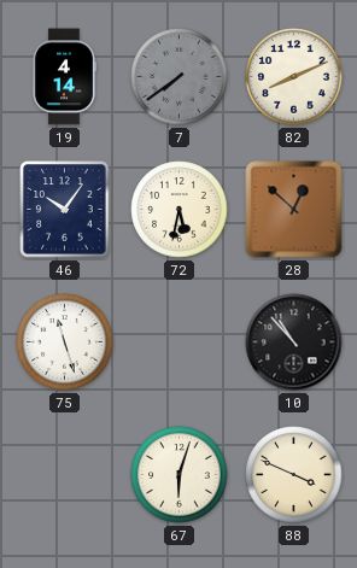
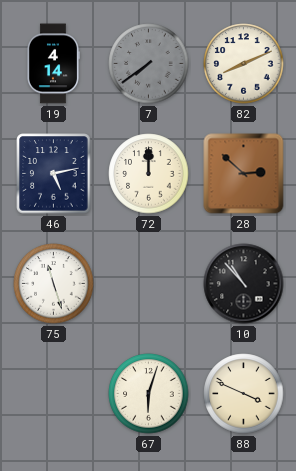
46: 10:06 -> 5:13
72: 5:32 -> 12:00
28: 12:52 -> 2:52
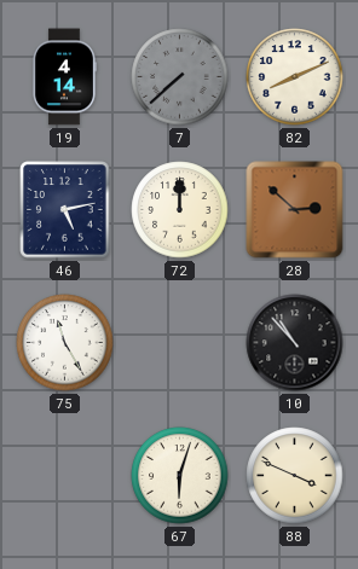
7: 7:39 -> 7:38
75: 11:27 -> 11:25
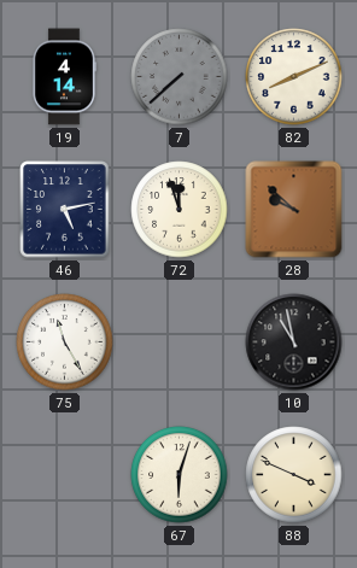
72: 12:00 -> 11:57
28: 2:52 -> 9:52
10: 10:53 -> 10:58
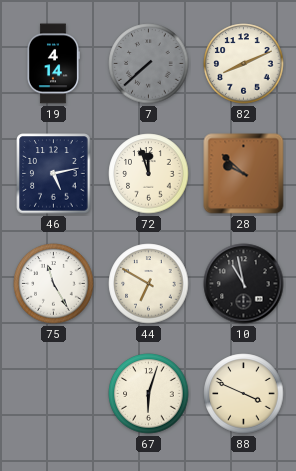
44: none -> 6:50
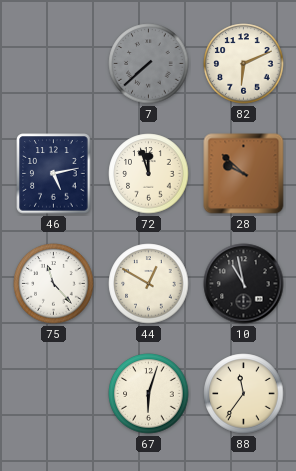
19: 4:14 -> none
82: 8:11 -> 6:11
75: 11:25 -> 11:23
44: 6:50 -> 12:50
88: 3:49 -> 11:36
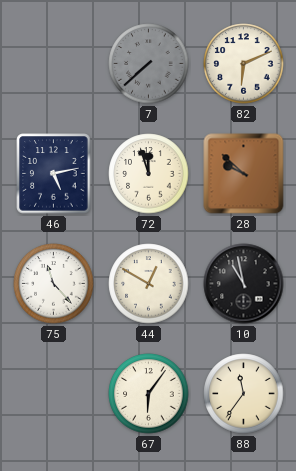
67: 6:03 -> 6:06
